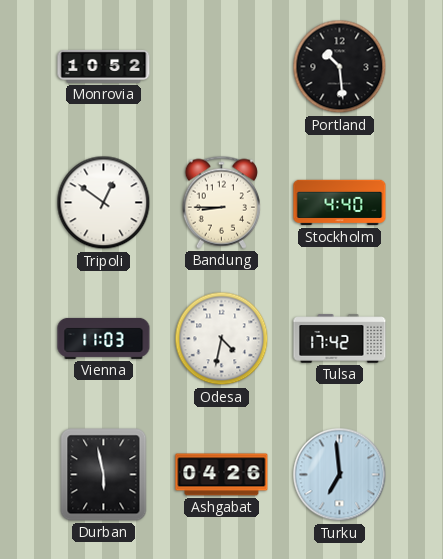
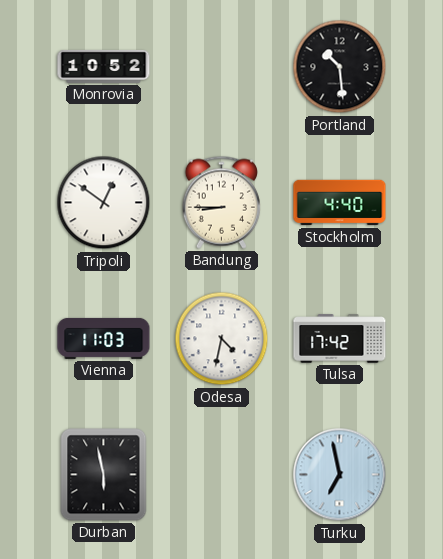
Ashgabat: 04:26 -> none
Turku: 6:59 -> 6:58
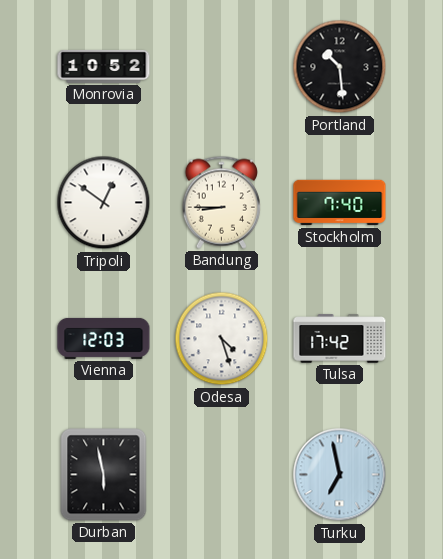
Stockholm: 4:40 -> 7:40
Vienna: 11:03 -> 12:03
Odesa: 4:32 -> 4:27
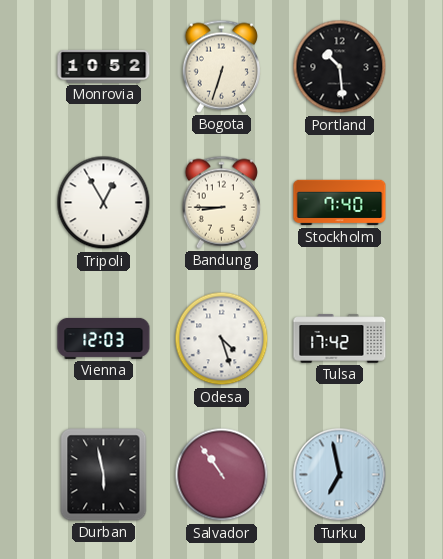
Bogota: none -> 6:33
Tripoli: 12:51 -> 12:55
Salvador: none -> 10:54
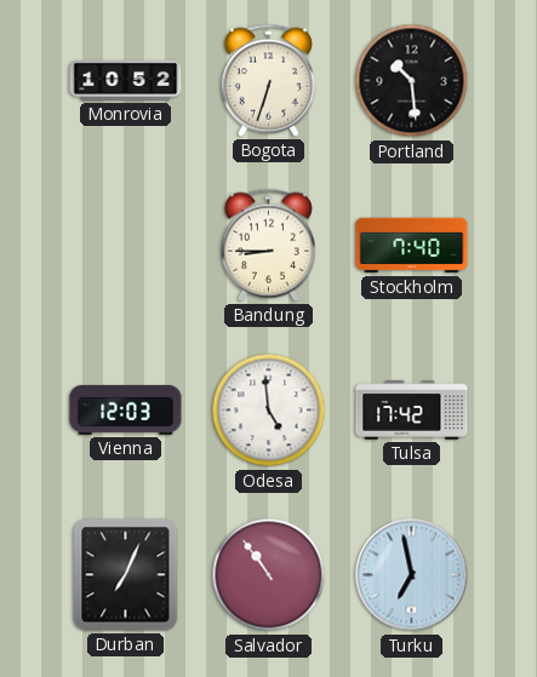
Tripoli: 12:55 -> none
Odesa: 4:27 -> 4:59
Durban: 5:58 -> 7:04
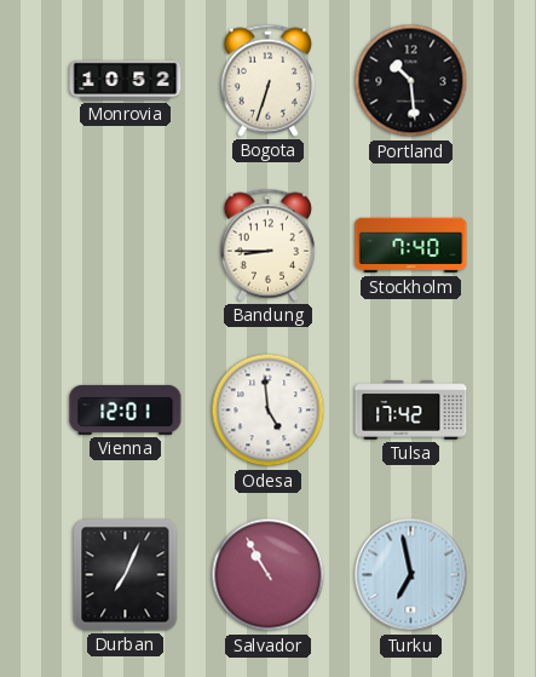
Vienna: 12:03 -> 12:01
Salvador: 10:54 -> 10:55
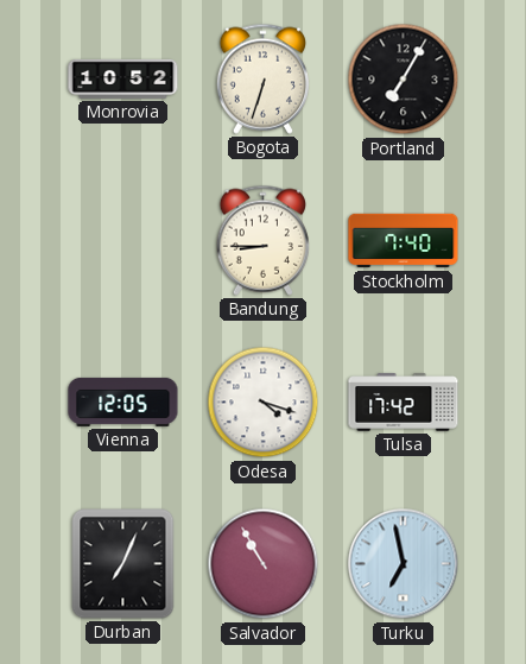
Portland: 10:29 -> 7:05
Vienna: 12:01 -> 12:05
Odesa: 4:59 -> 4:18
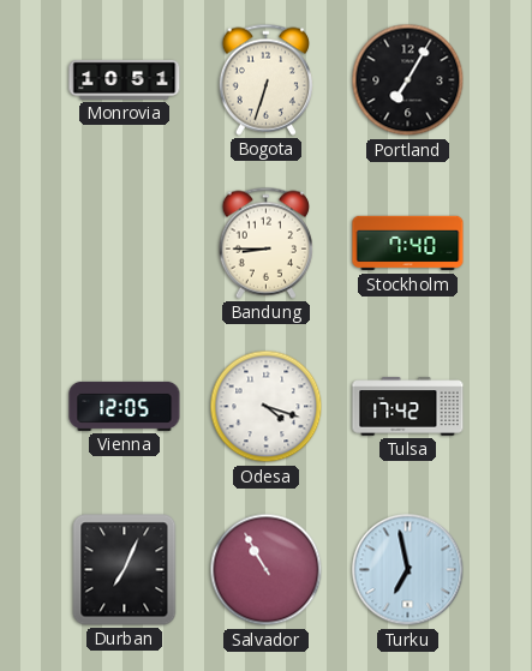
Monrovia: 10:52 -> 10:51
